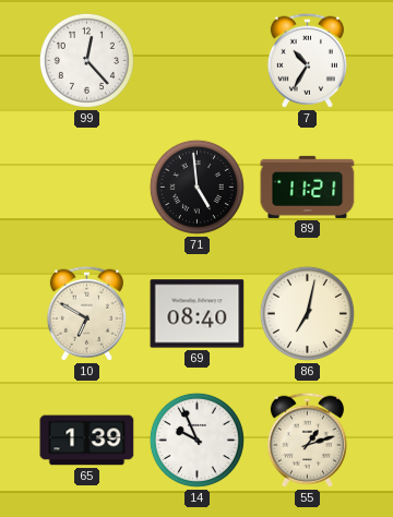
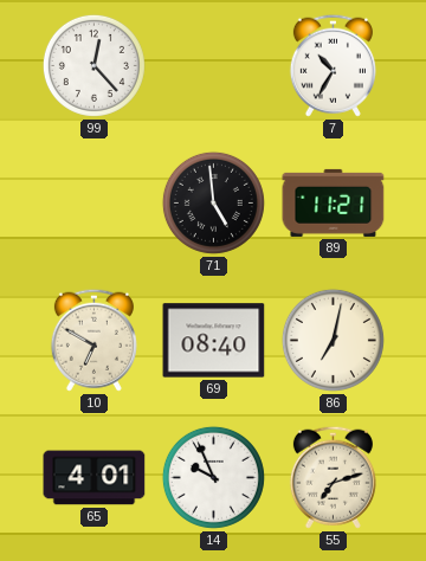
65: 1:39 -> 4:01
55: 1:12 -> 7:12
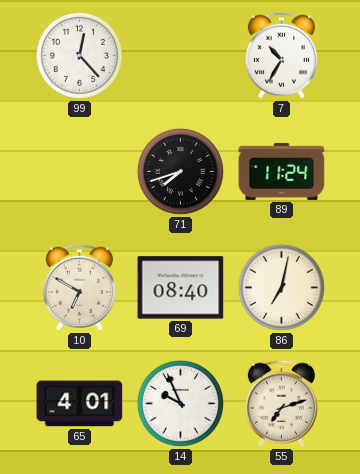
71: 4:59 -> 7:42
89: 11:21 -> 11:24
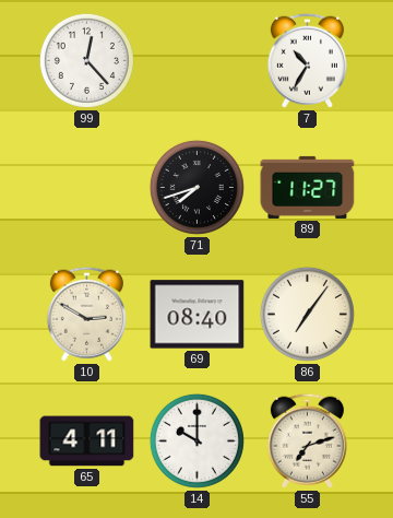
89: 11:24 -> 11:27
10: 6:50 -> 2:50
86: 7:02 -> 7:06
65: 4:01 -> 4:11
14: 9:56 -> 10:00
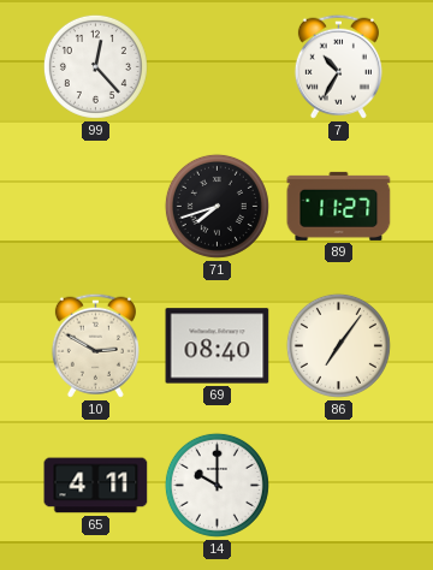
55: 7:12 -> none
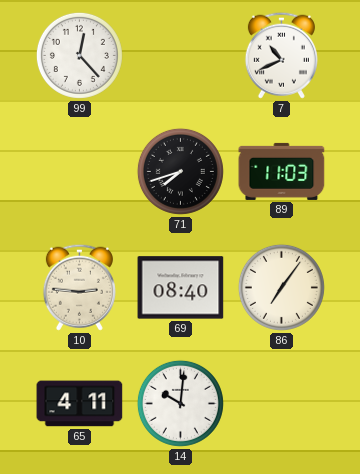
7: 10:35 -> 10:41
89: 11:27 -> 11:03
10: 2:50 -> 2:46
14: 10:00 -> 10:01
